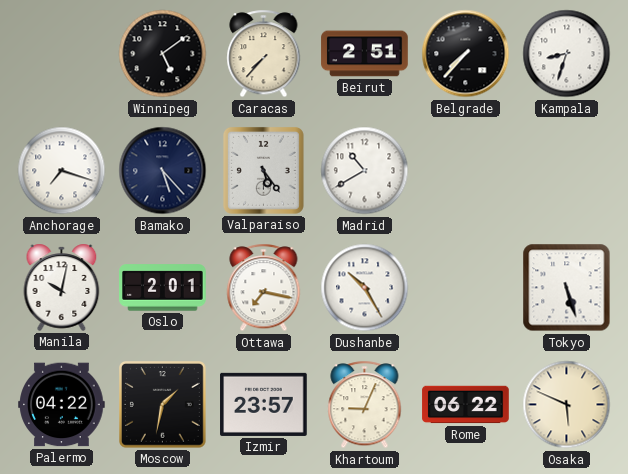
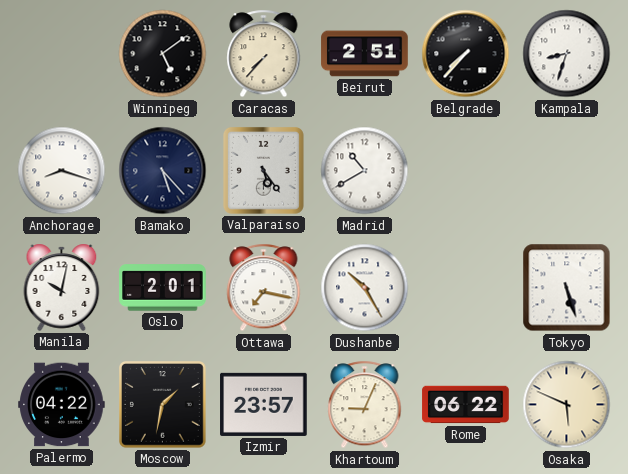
Anchorage: 7:18 -> 8:18
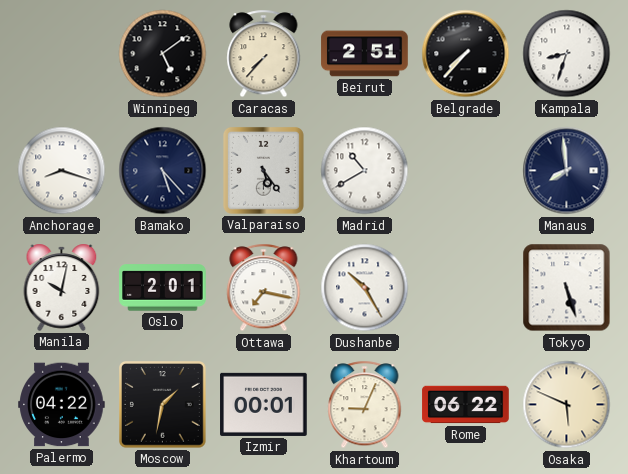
Manaus: none -> 7:59
Izmir: 23:57 -> 00:01
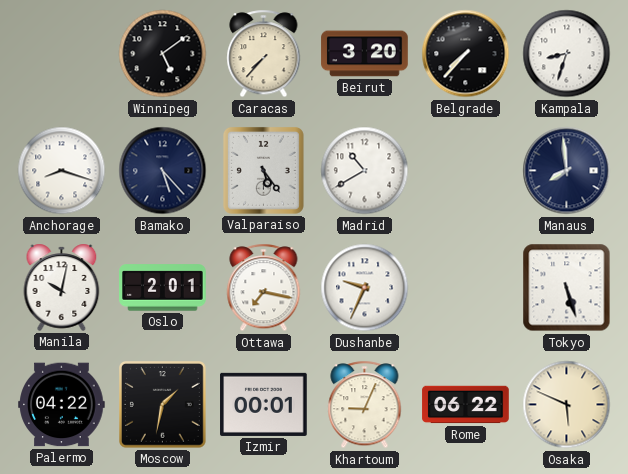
Beirut: 2:51 -> 3:20
Dushanbe: 10:25 -> 9:34
